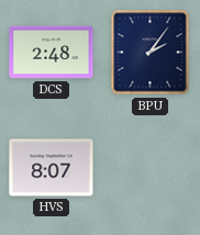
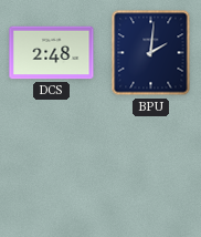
BPU: 2:06 -> 2:01
HVS: 8:07 -> none
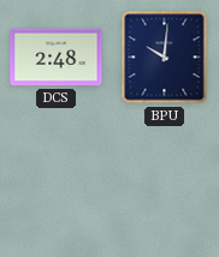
BPU: 2:01 -> 10:01
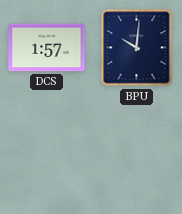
DCS: 2:48 -> 1:57
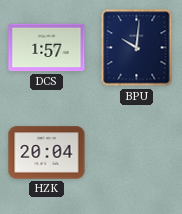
HZK: none -> 20:04
